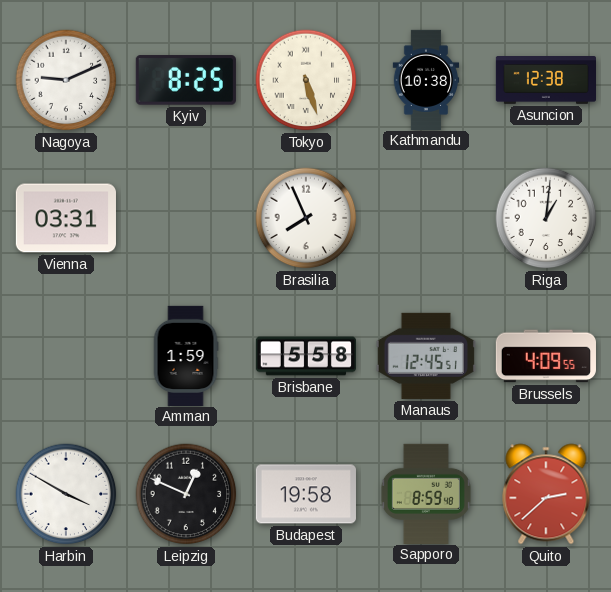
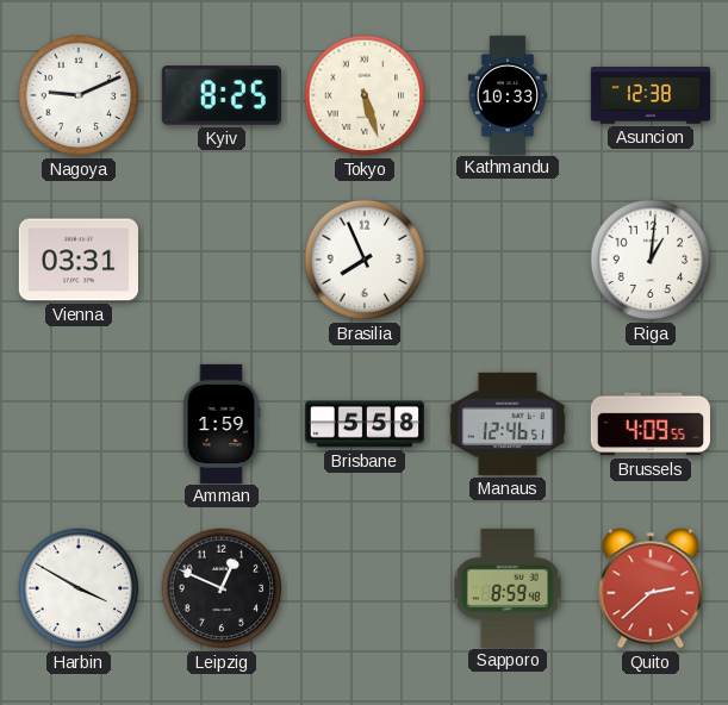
Kathmandu: 10:38 -> 10:33
Manaus: 12:45 -> 12:46
Budapest: 19:58 -> none
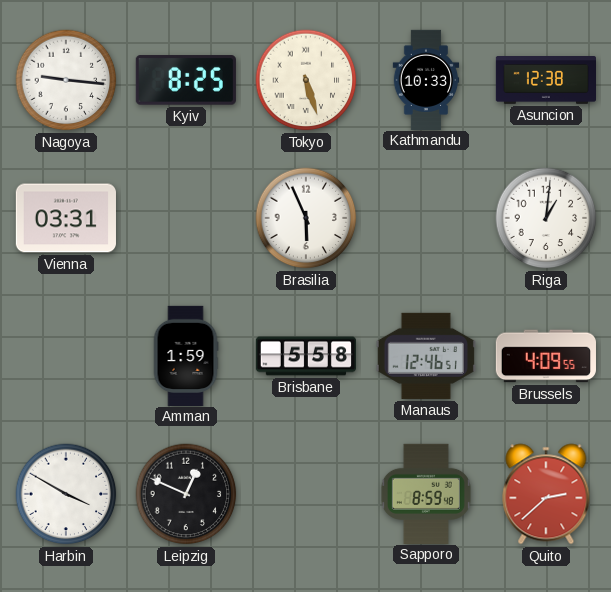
Nagoya: 9:11 -> 9:16
Brasilia: 7:56 -> 5:56
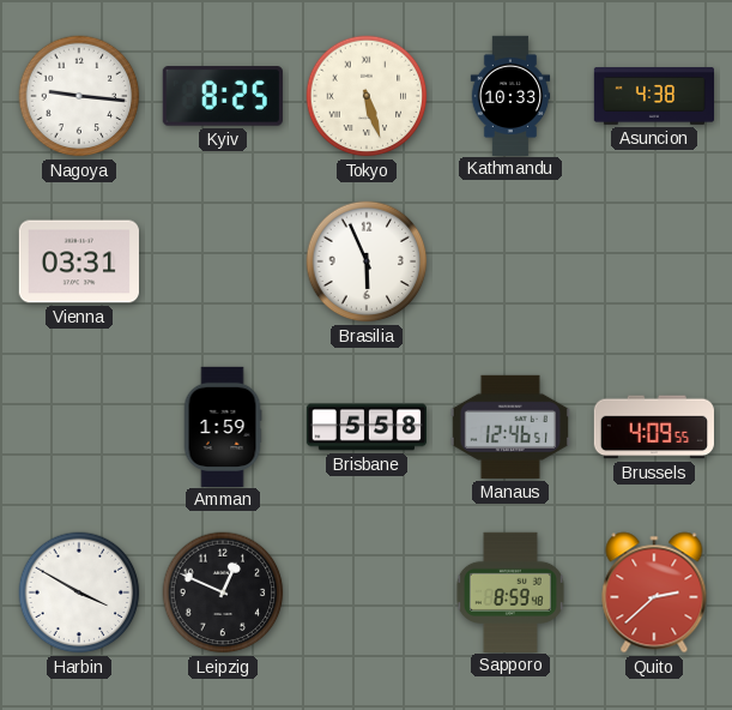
Asuncion: 12:38 -> 4:38
Riga: 1:01 -> none
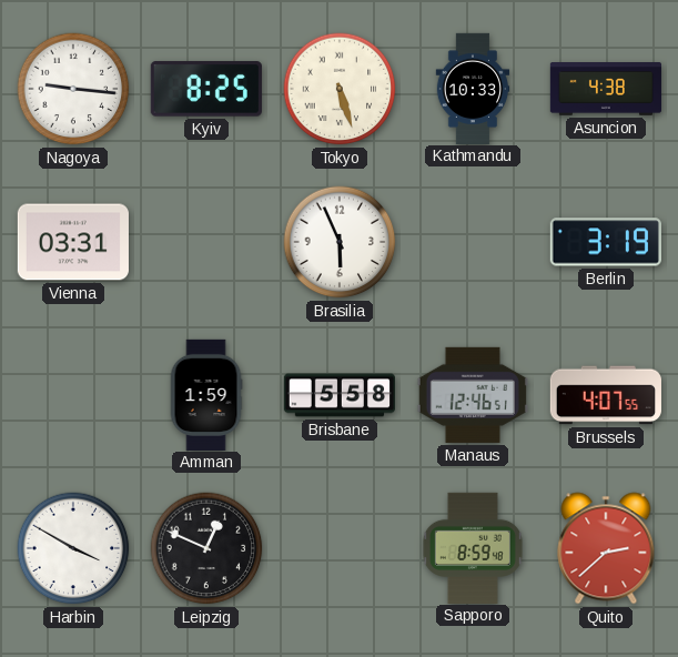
Berlin: none -> 3:19
Brussels: 4:09 -> 4:07
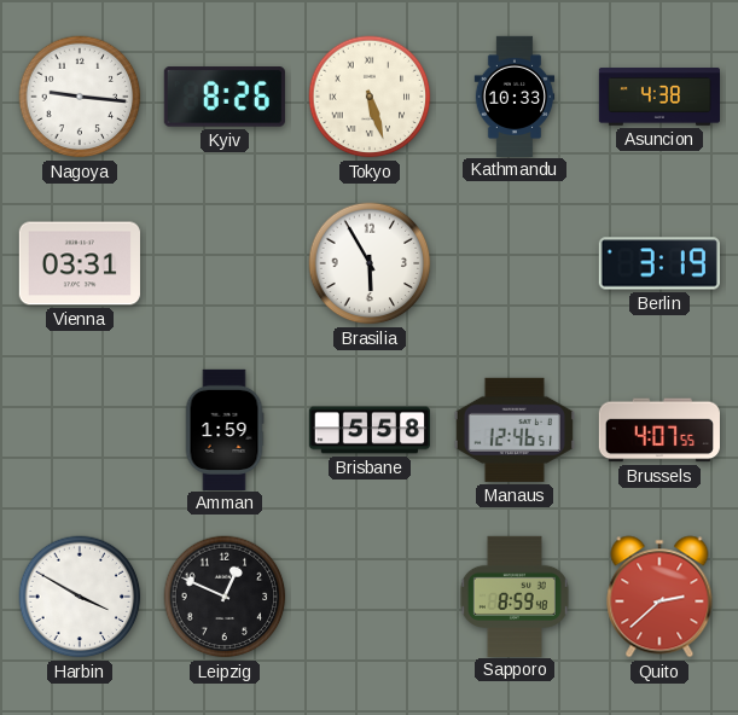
Kyiv: 8:25 -> 8:26
Brasilia: 5:56 -> 5:55
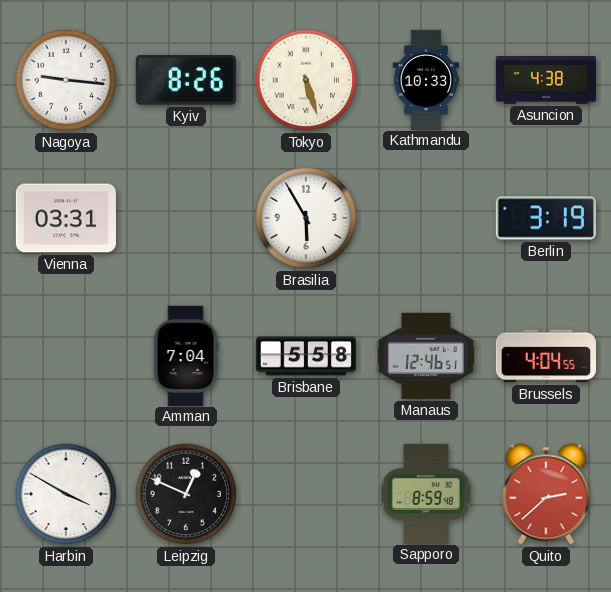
Amman: 1:59 -> 7:04
Brussels: 4:07 -> 4:04
